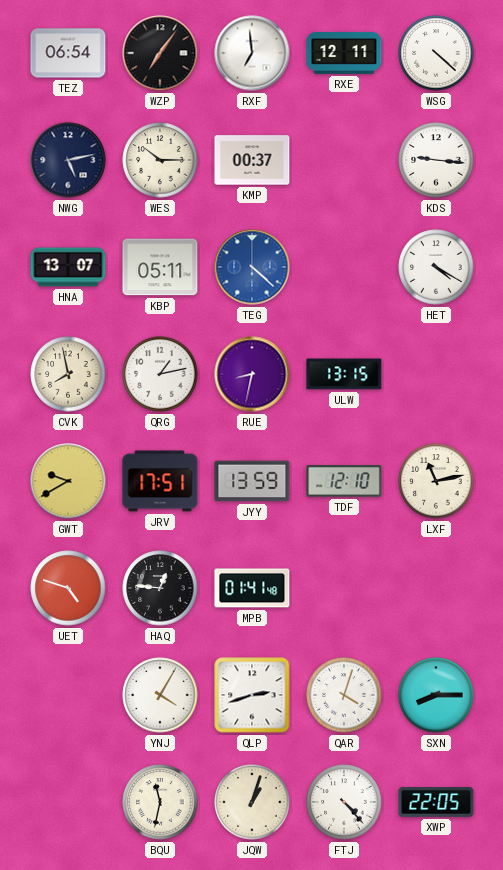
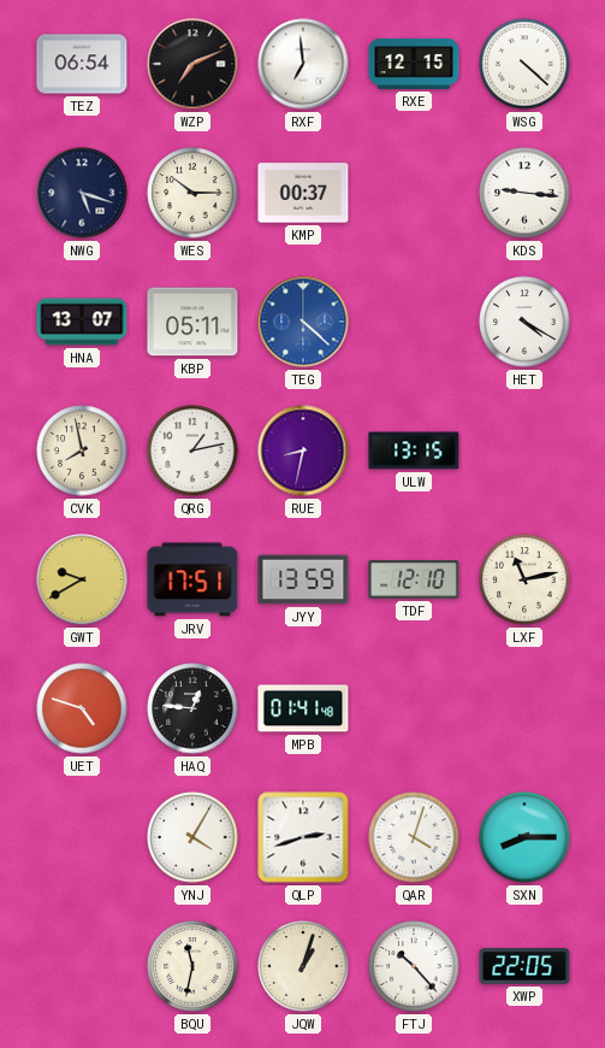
WZP: 7:06 -> 7:11
RXE: 12:11 -> 12:15
NWG: 5:13 -> 5:18
FTJ: 4:23 -> 10:23
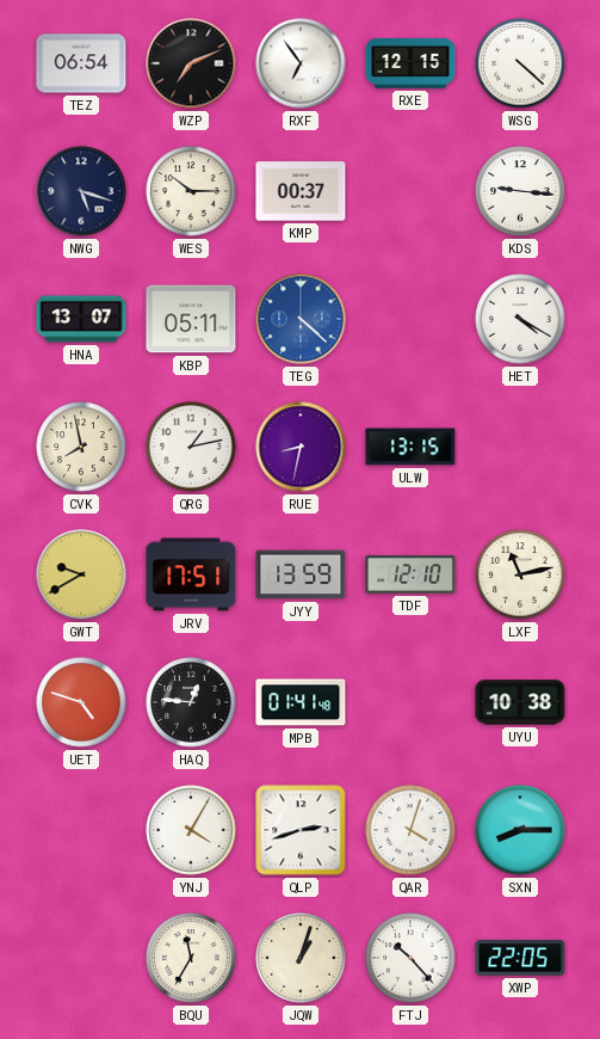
RXF: 6:59 -> 6:54
UYU: none -> 10:38
BQU: 11:32 -> 11:35
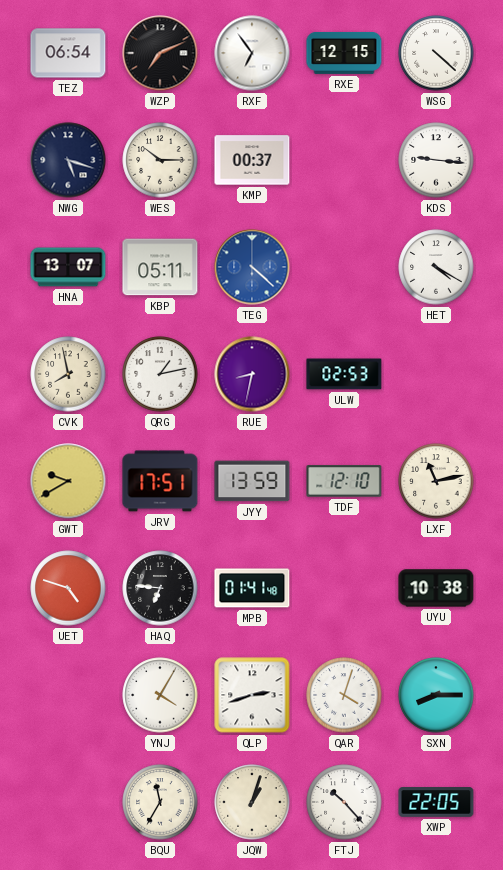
ULW: 13:15 -> 02:53
HAQ: 12:46 -> 6:46
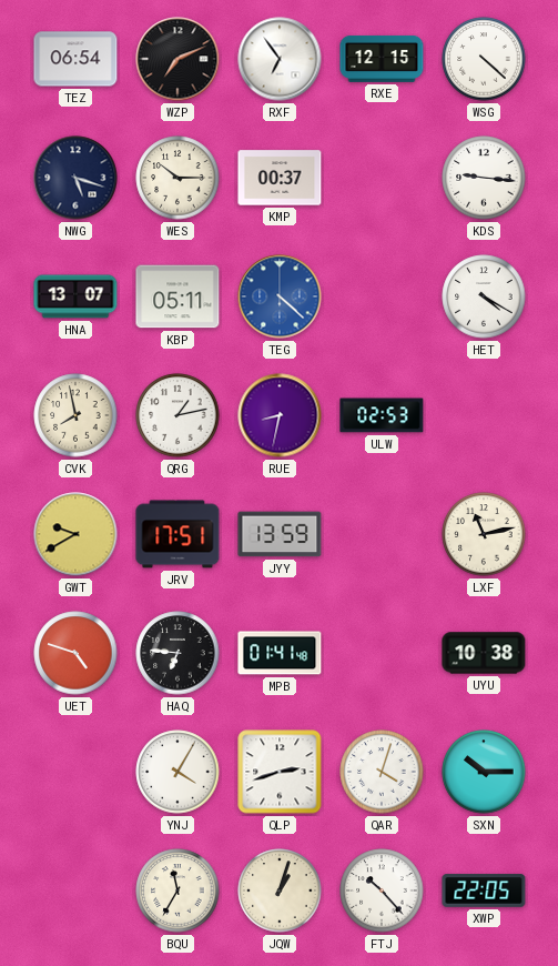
TDF: 12:10 -> none
SXN: 8:15 -> 10:15
